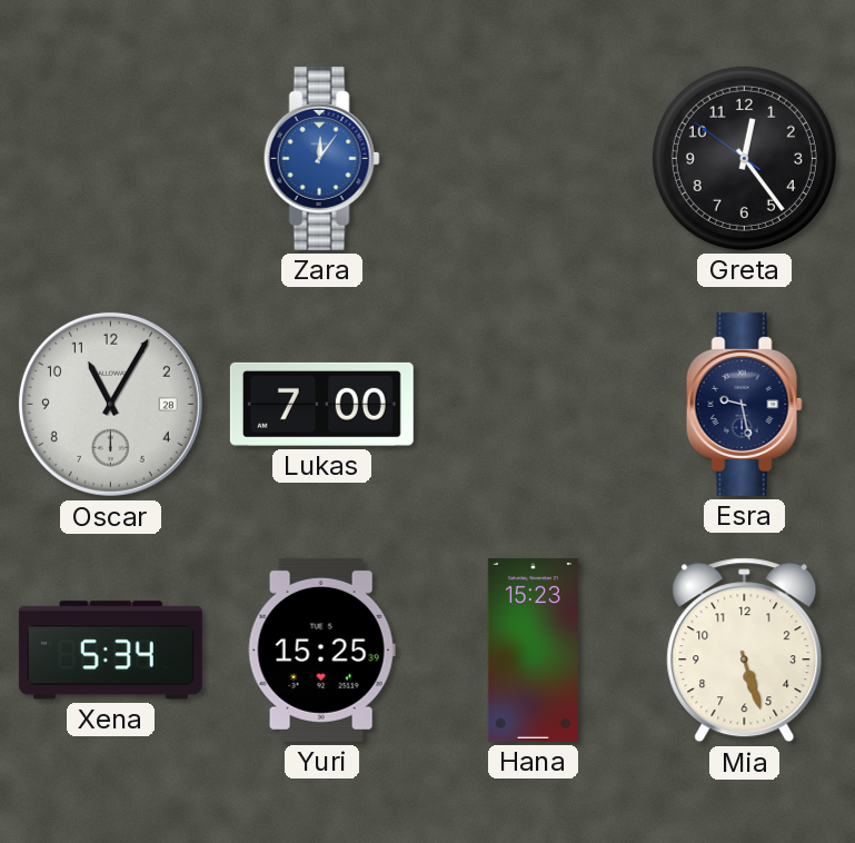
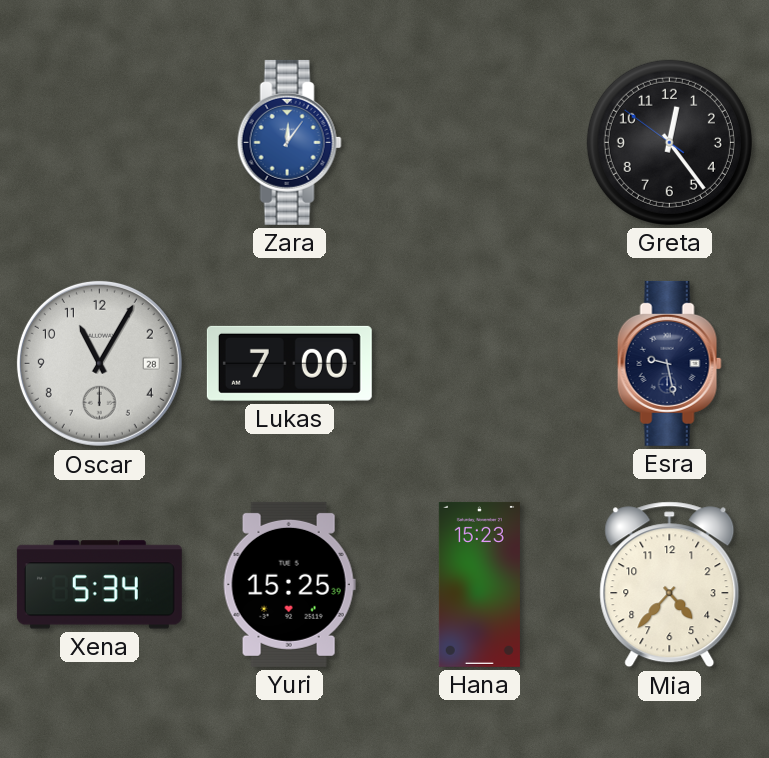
Mia: 5:27 -> 4:37
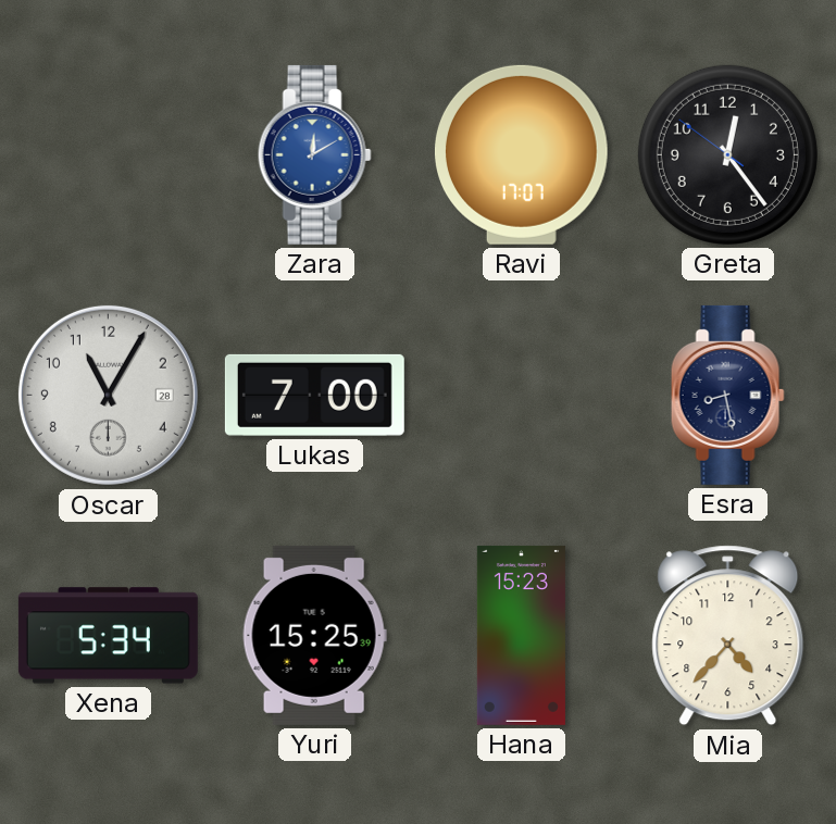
Zara: 12:06 -> 12:10
Ravi: none -> 17:07
Esra: 9:28 -> 8:28
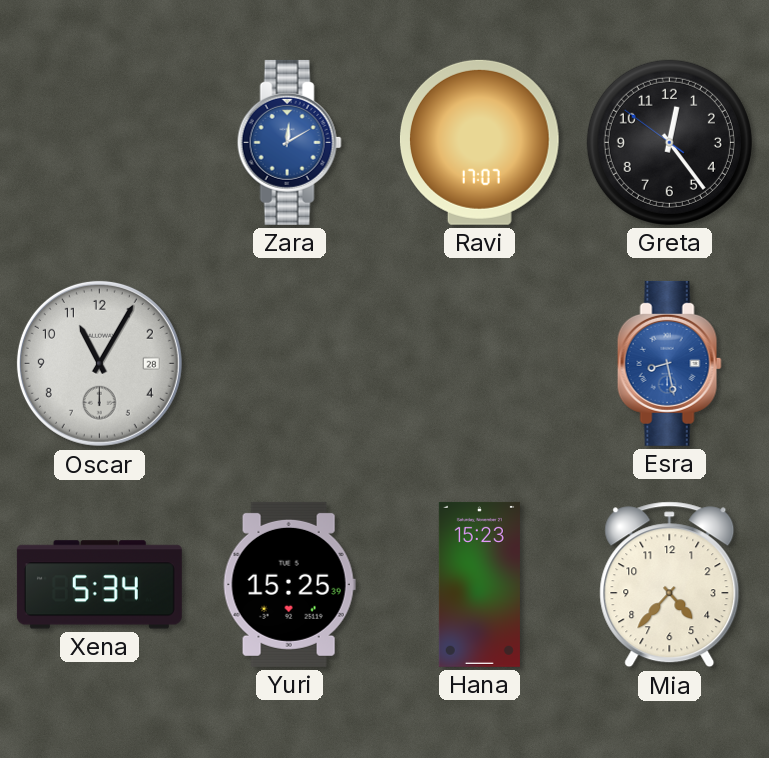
Lukas: 7:00 -> none
Esra dial: navy -> blue
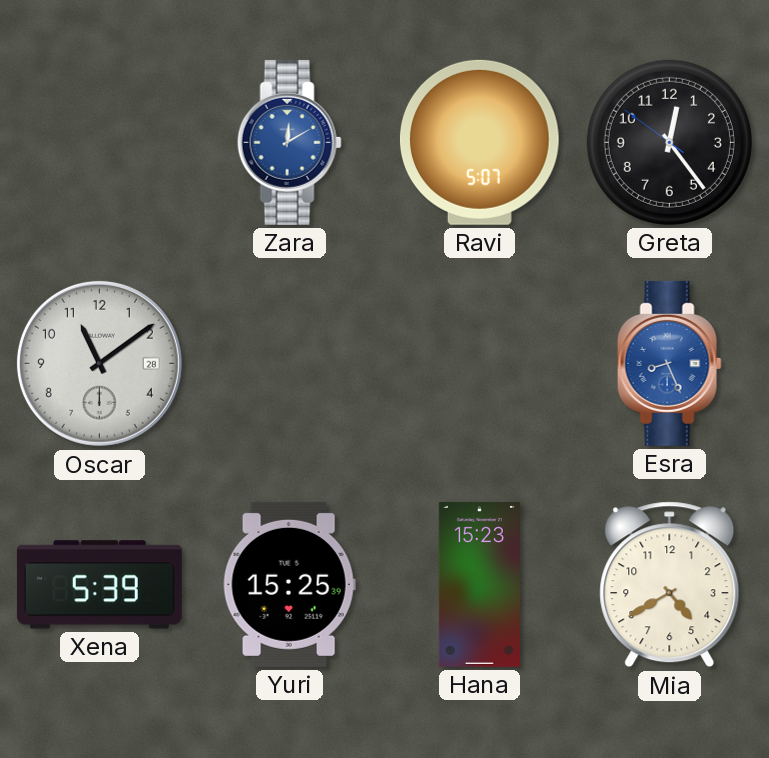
Ravi: 17:07 -> 5:07
Oscar: 11:05 -> 11:09
Esra: 8:28 -> 8:26
Xena: 5:34 -> 5:39
Mia: 4:37 -> 4:40
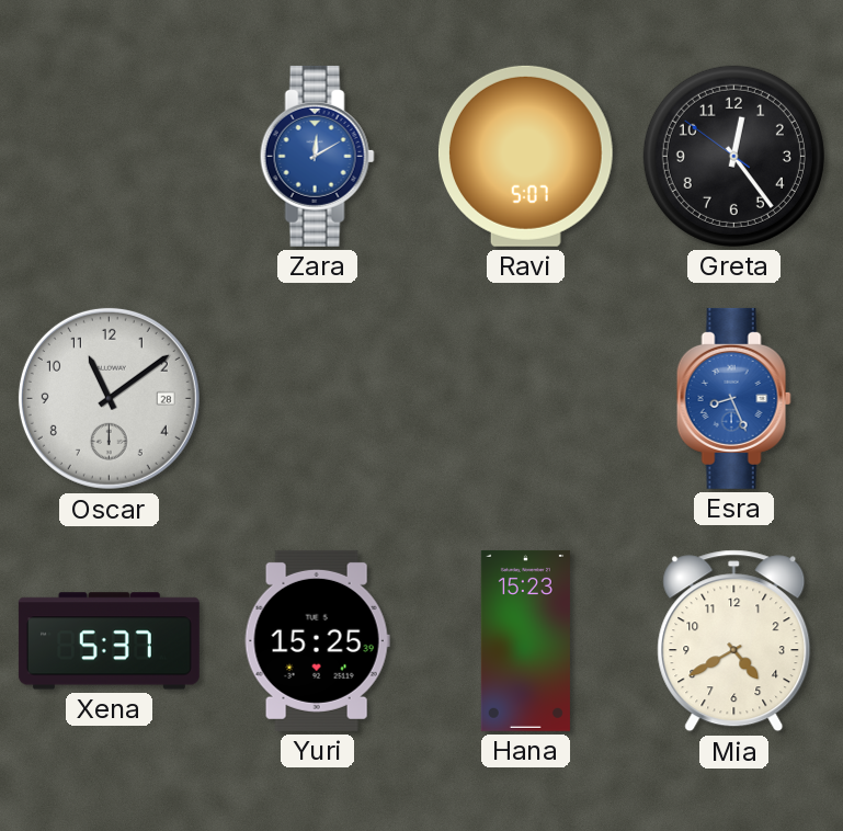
Xena: 5:39 -> 5:37
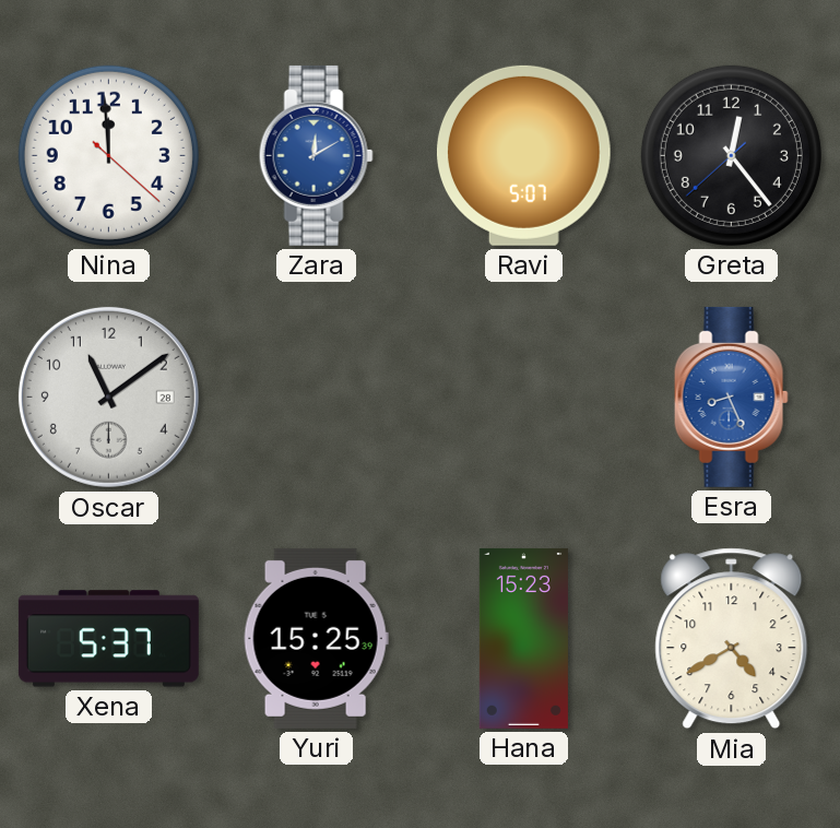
Nina: none -> 11:59
Greta: 12:23:51 -> 12:23:38
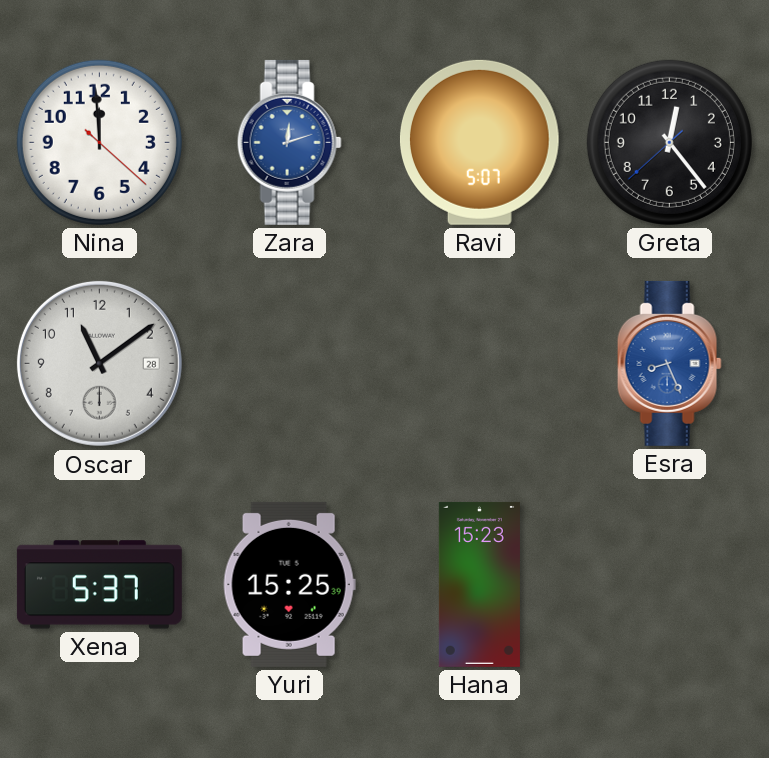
Zara: 12:10 -> 12:12
Mia: 4:40 -> none
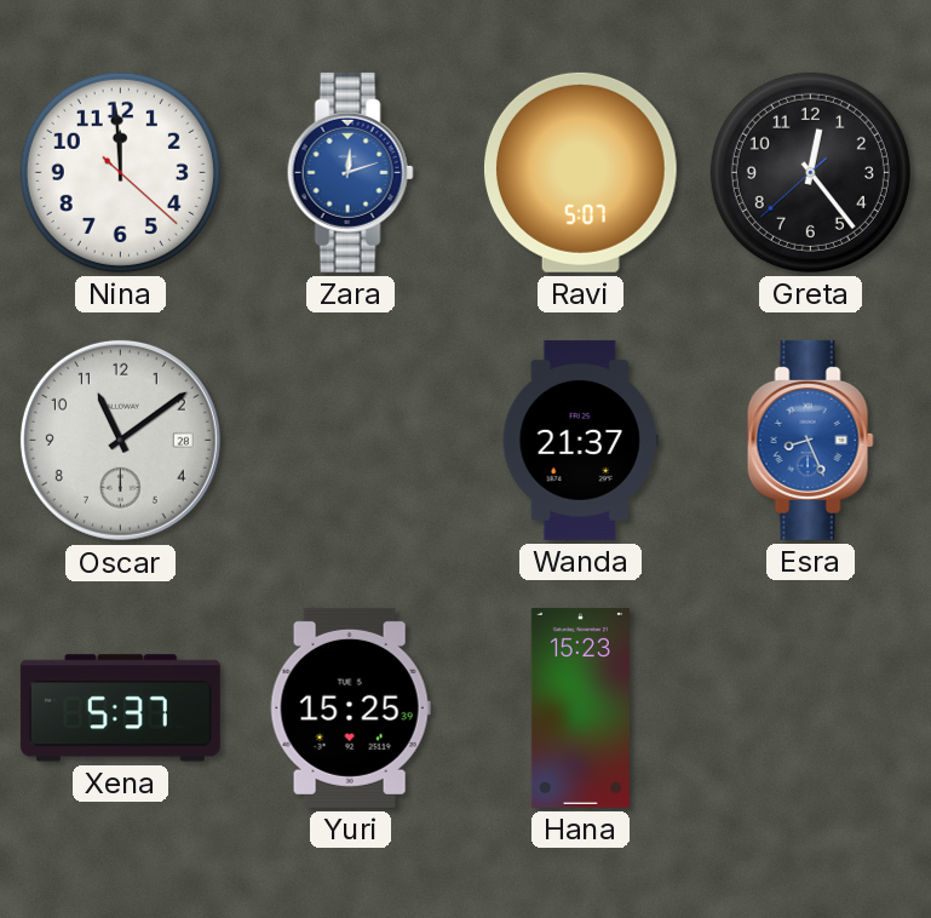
Wanda: none -> 21:37
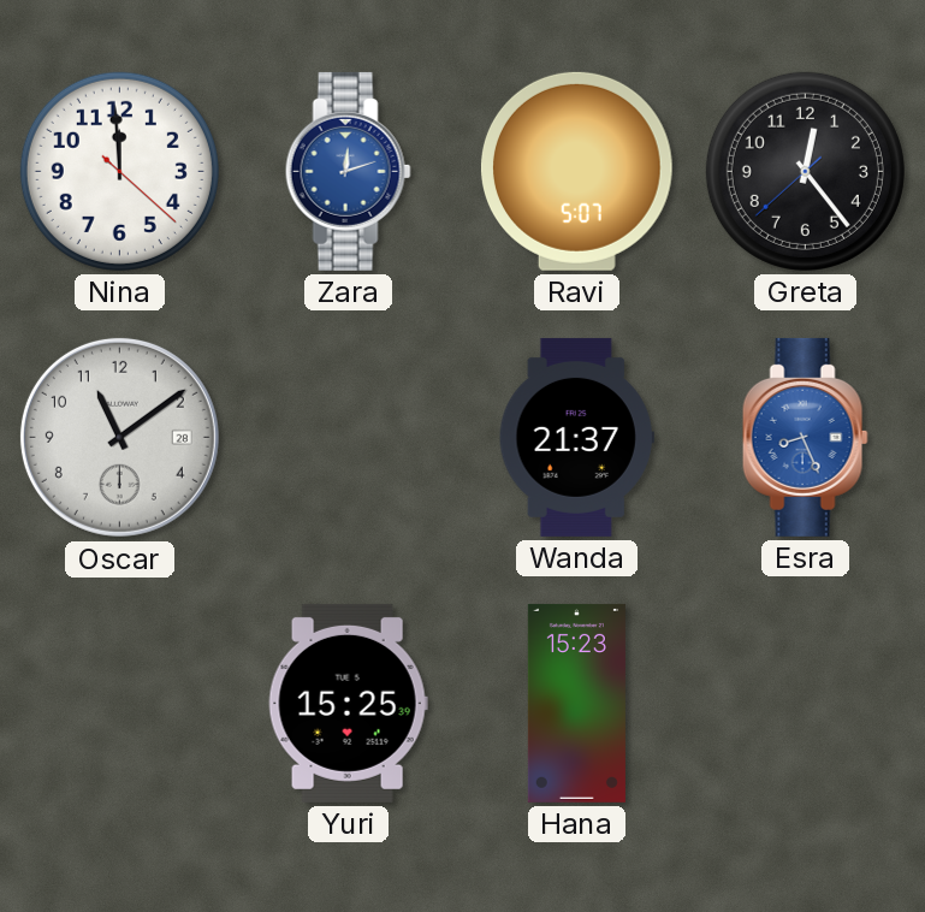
Xena: 5:37 -> none
